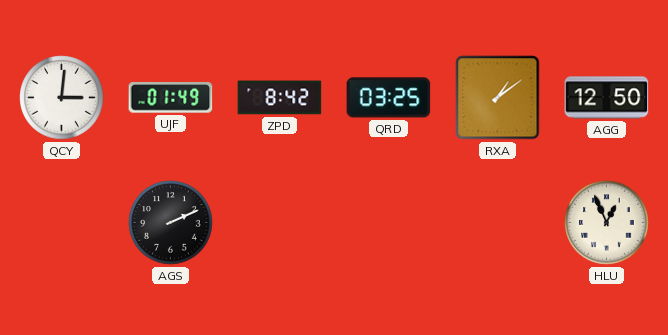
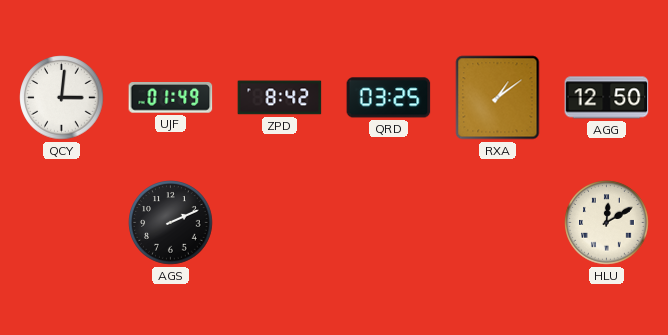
HLU: 12:56 -> 12:10
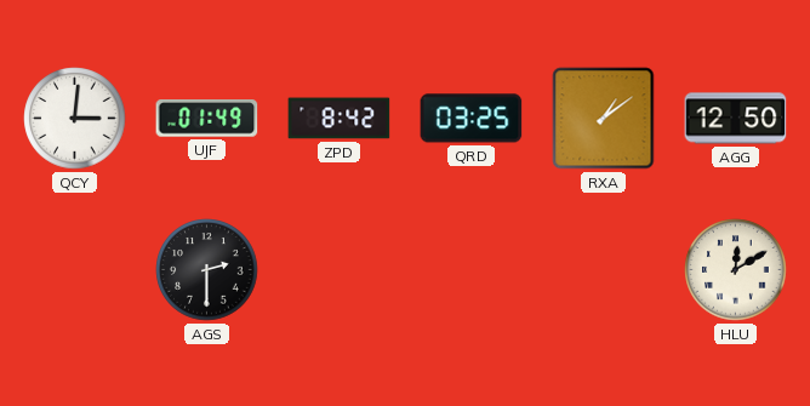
AGS: 2:11 -> 2:30
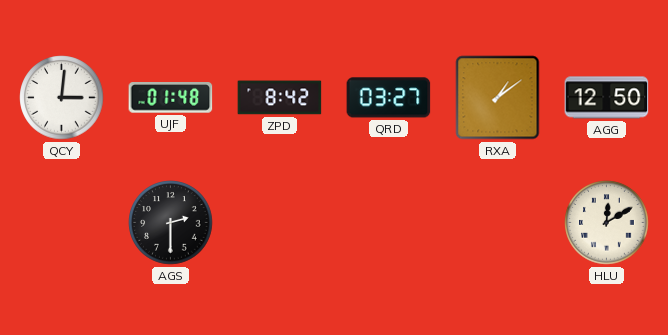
UJF: 01:49 -> 01:48
QRD: 03:25 -> 03:27
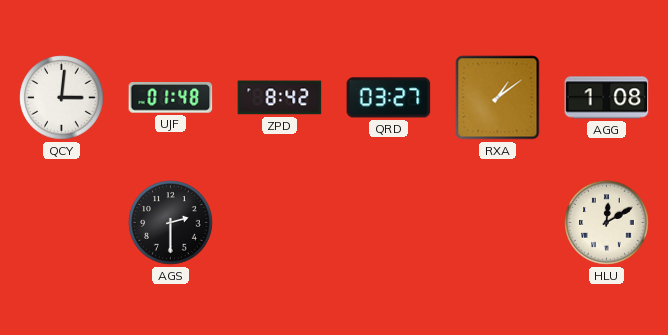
AGG: 12:50 -> 1:08
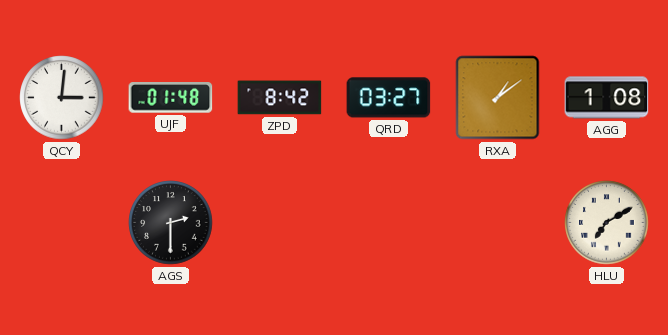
HLU: 12:10 -> 7:10
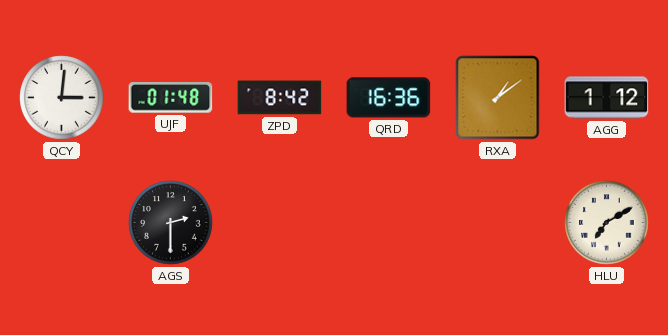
QRD: 03:27 -> 16:36
AGG: 1:08 -> 1:12
